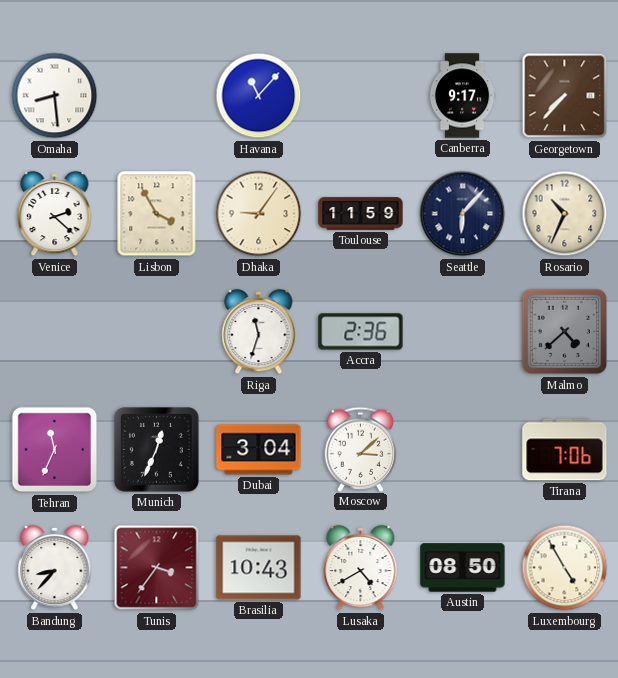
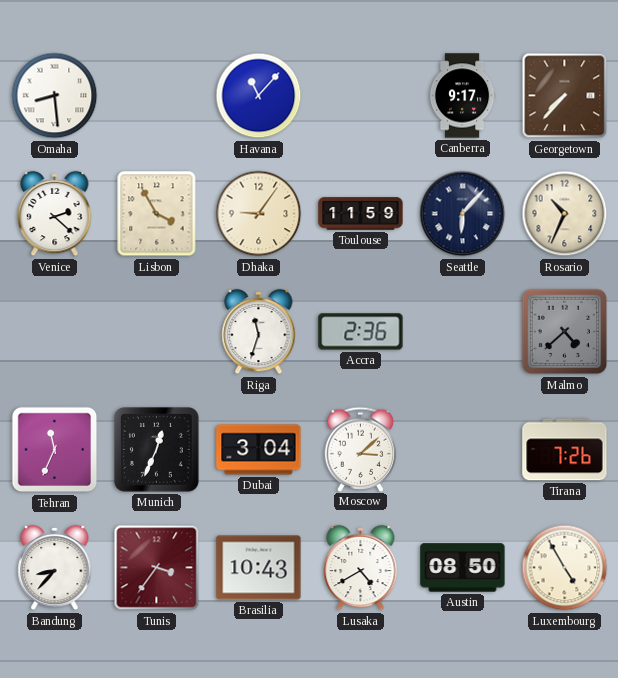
Tirana: 7:06 -> 7:26
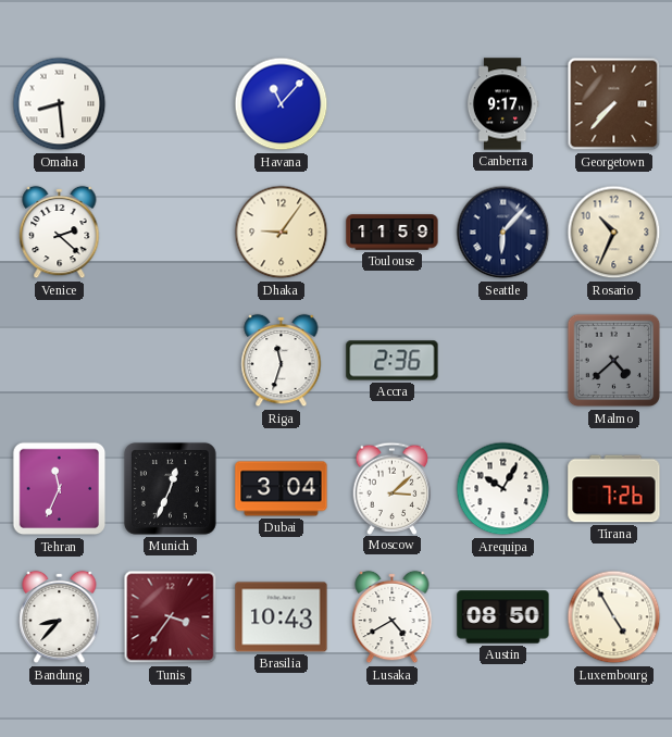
Lisbon: 3:55 -> none
Arequipa: none -> 10:05
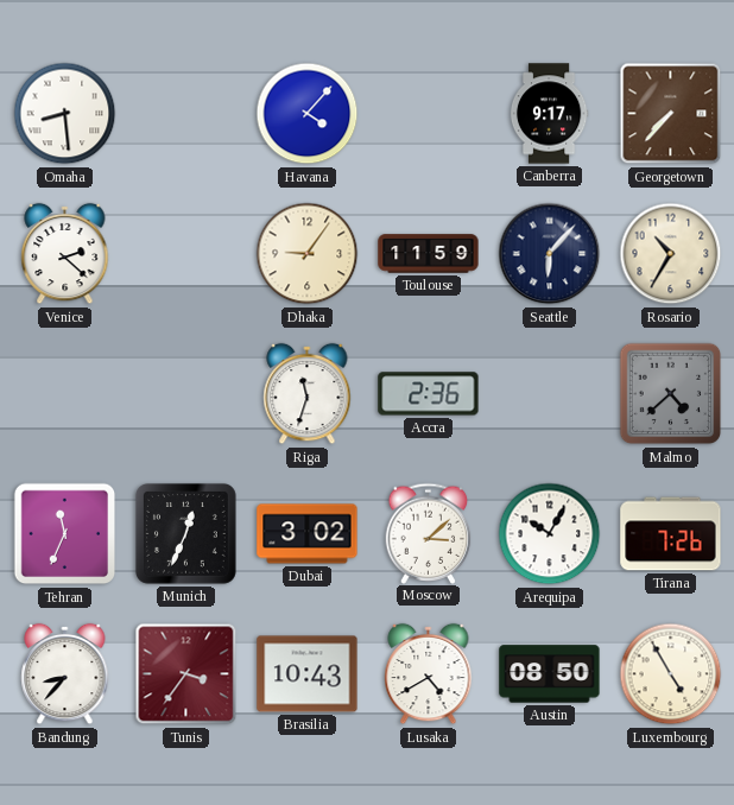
Havana: 11:07 -> 4:07
Rosario: 10:34 -> 10:35
Dubai: 3:04 -> 3:02
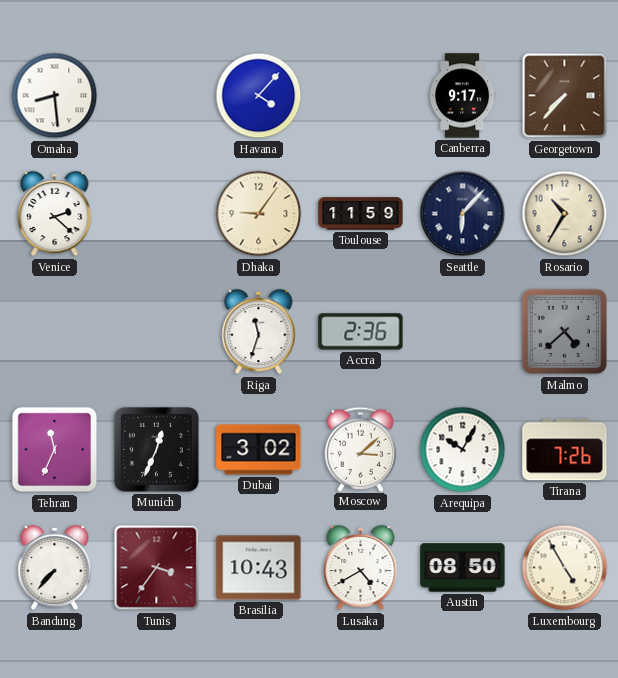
Bandung: 8:37 -> 7:37
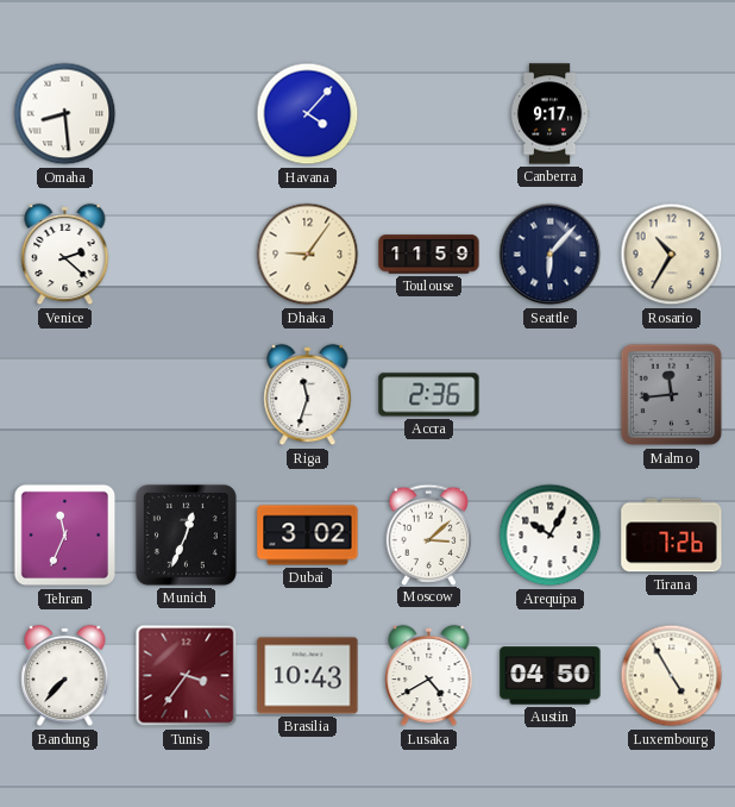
Georgetown: 7:37 -> none
Malmo: 4:38 -> 11:44
Austin: 08:50 -> 04:50
